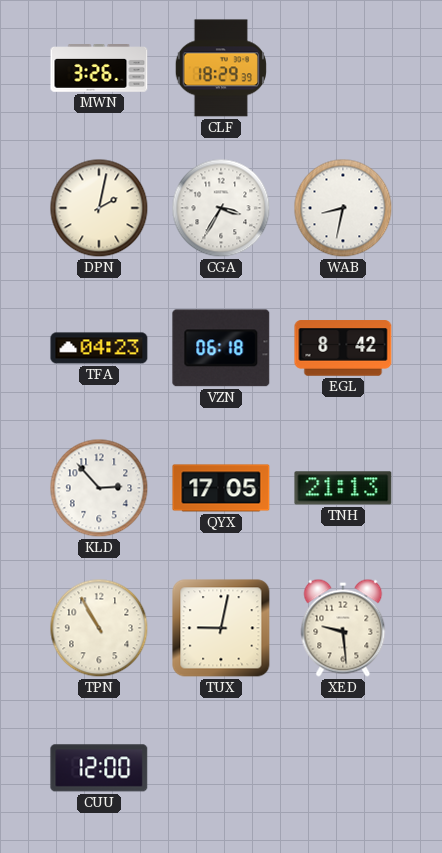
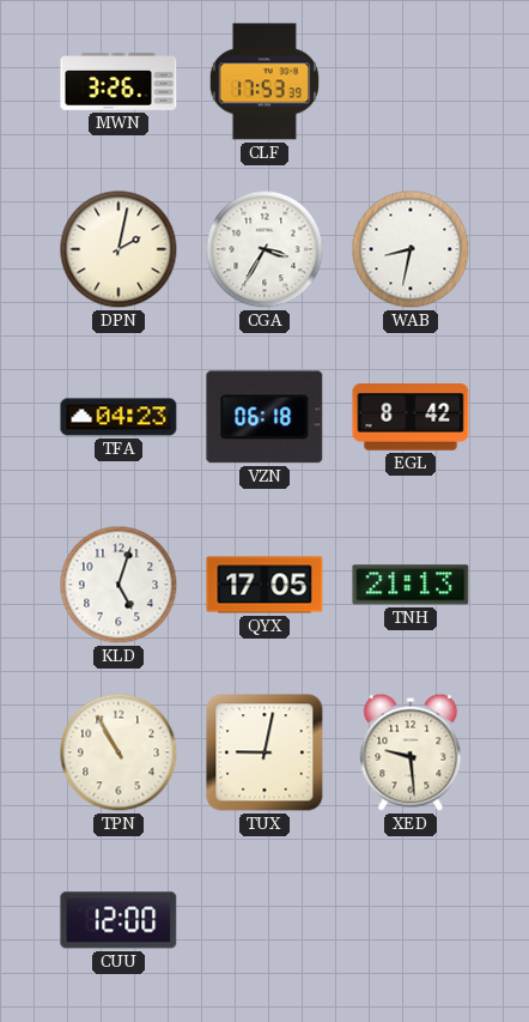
CLF: 18:29 -> 17:53
KLD: 2:53 -> 5:03
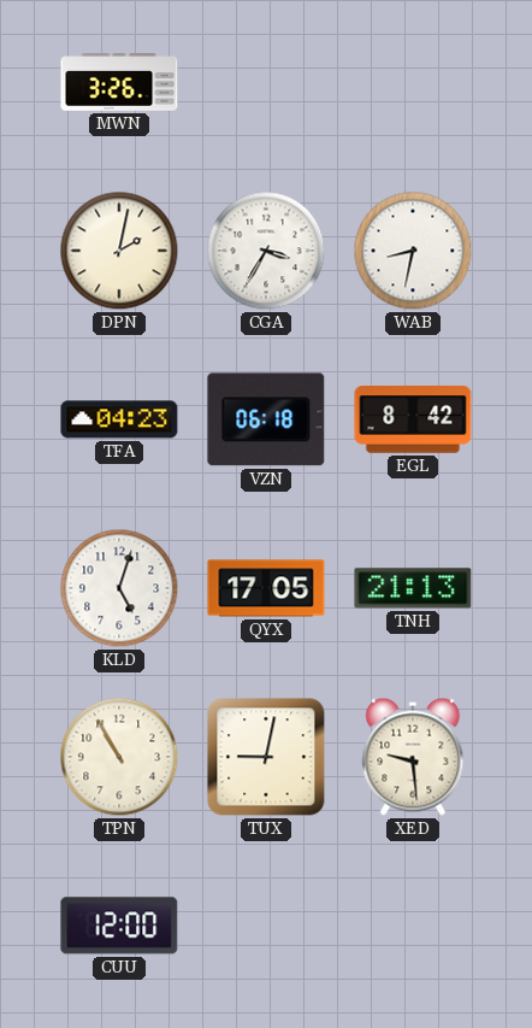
CLF: 17:53 -> none
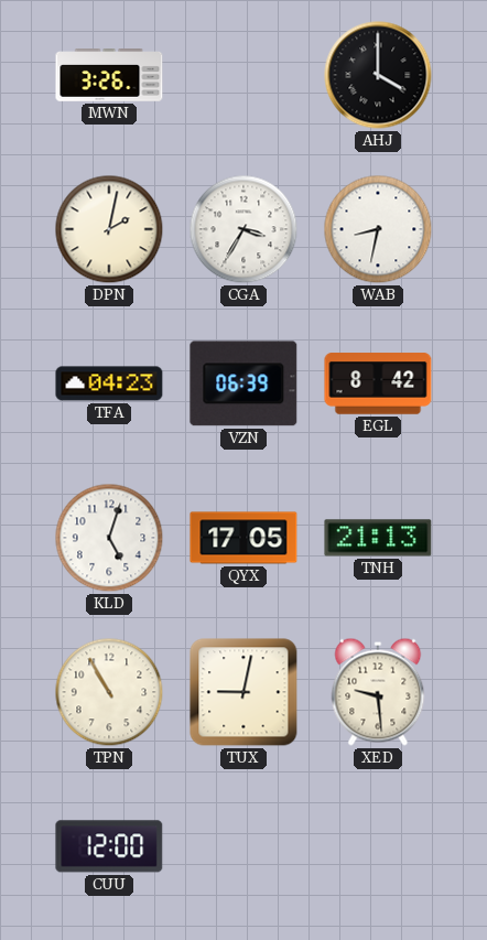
AHJ: none -> 4:00
VZN: 06:18 -> 06:39
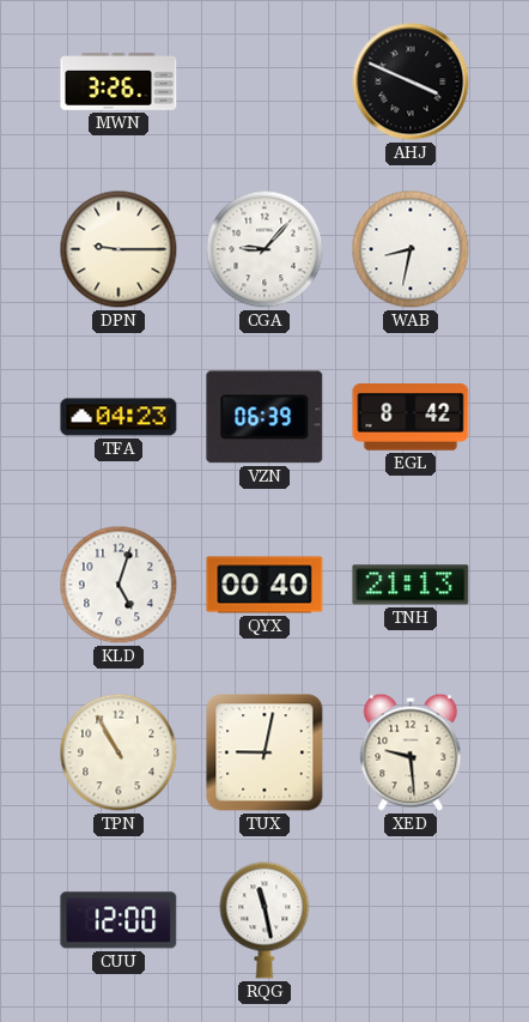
AHJ: 4:00 -> 3:49
DPN: 2:02 -> 9:15
CGA: 3:35 -> 9:07
QYX: 17:05 -> 00:40
RQG: none -> 11:28
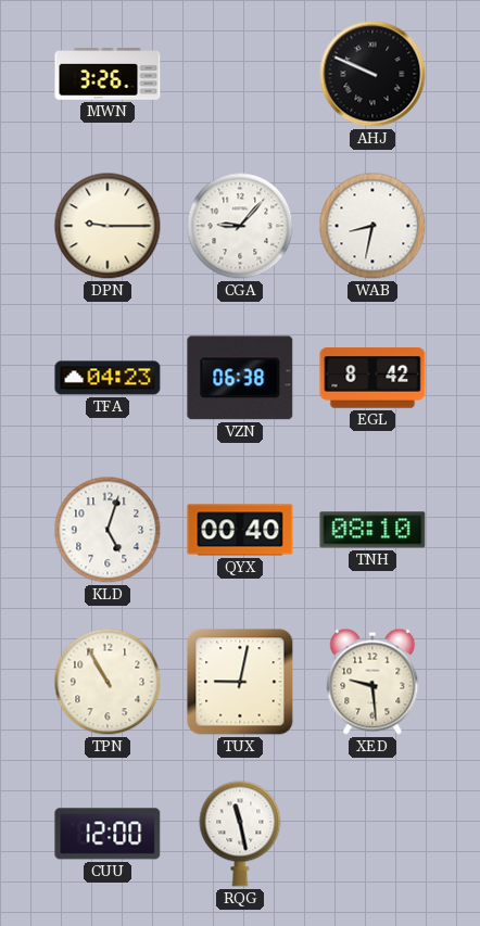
AHJ: 3:49 -> 9:49
VZN: 06:39 -> 06:38
TNH: 21:13 -> 08:10
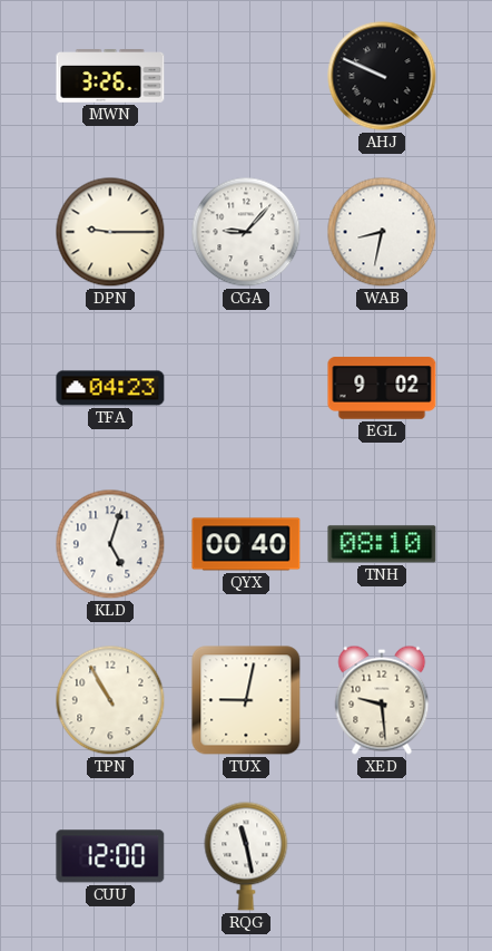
VZN: 06:38 -> none
EGL: 8:42 -> 9:02
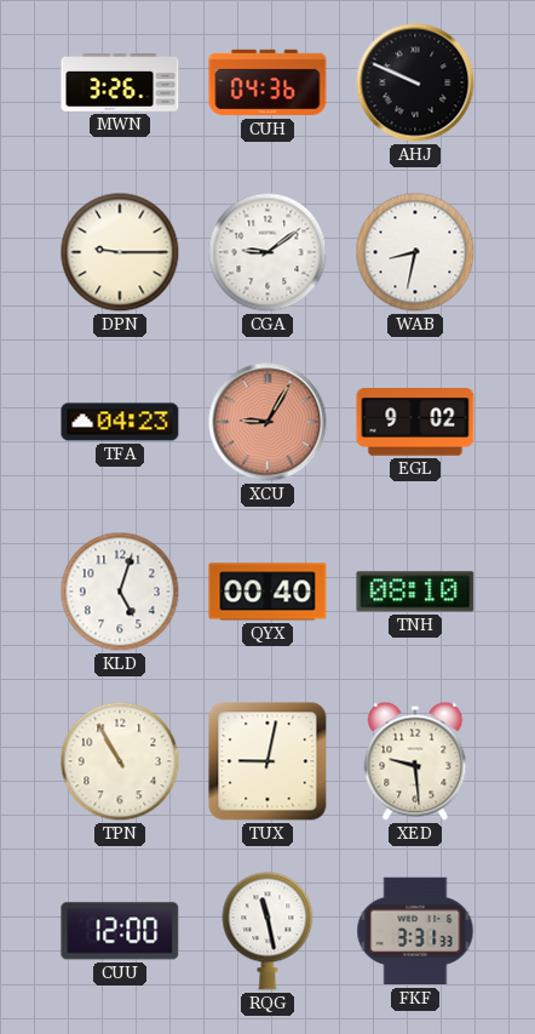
CUH: none -> 04:36
CGA: 9:07 -> 9:09
XCU: none -> 9:05
FKF: none -> 3:31
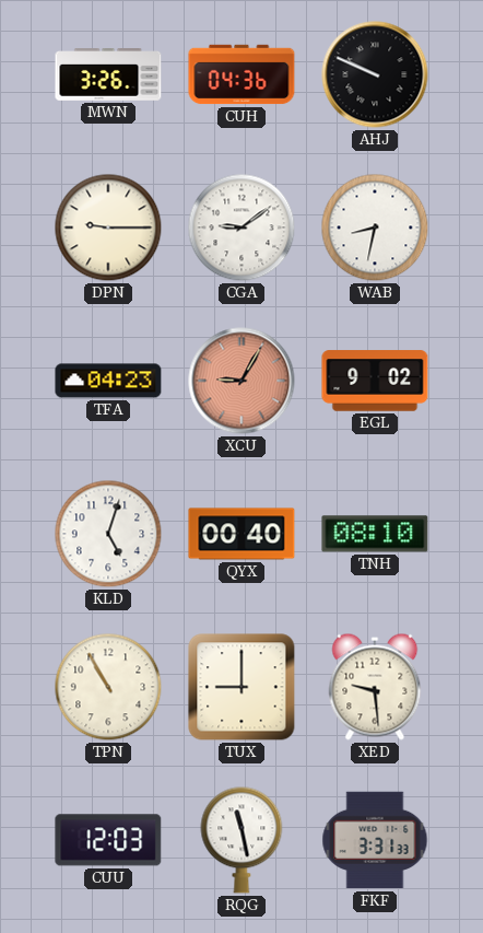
TUX: 9:02 -> 9:00
CUU: 12:00 -> 12:03
